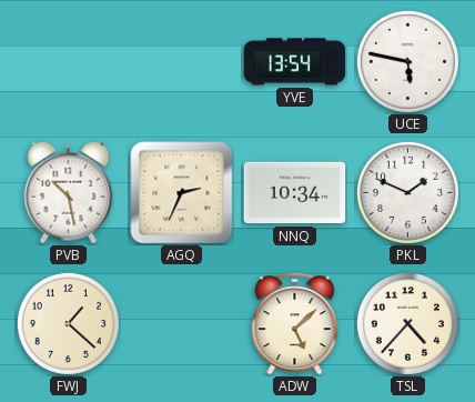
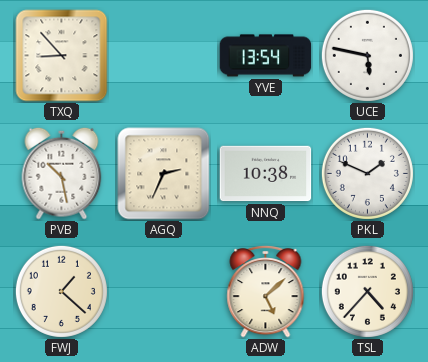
TXQ: none -> 8:53
NNQ: 10:34 -> 10:38
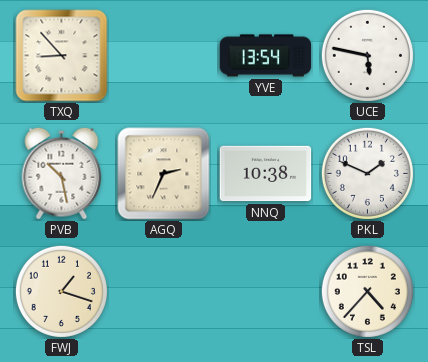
FWJ: 1:22 -> 1:18
ADW: 5:08 -> none
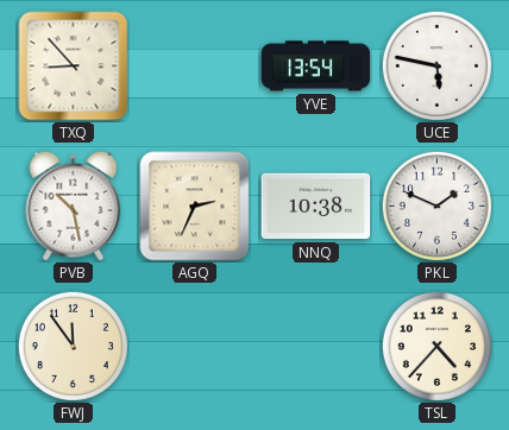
FWJ: 1:18 -> 11:54
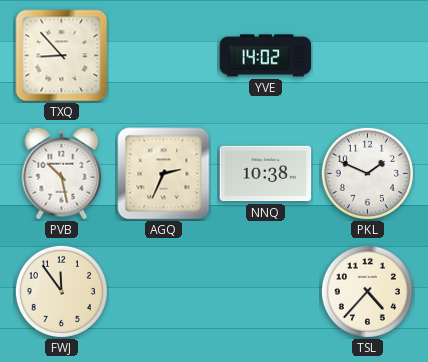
YVE: 13:54 -> 14:02
UCE: 5:47 -> none
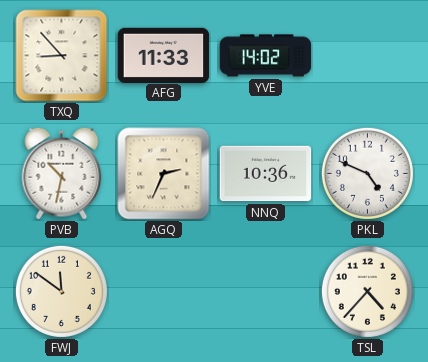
AFG: none -> 11:33
PVB: 10:28 -> 10:32
NNQ: 10:38 -> 10:36
PKL: 1:49 -> 4:49
FWJ: 11:54 -> 11:51
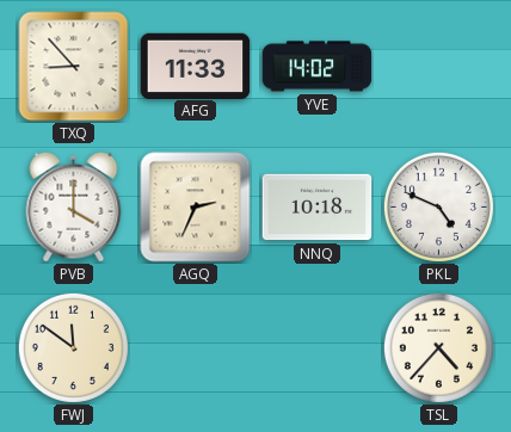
PVB: 10:32 -> 4:00
NNQ: 10:36 -> 10:18
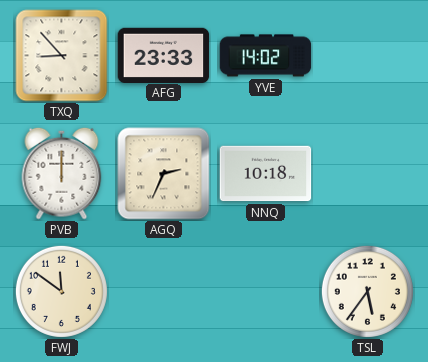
AFG: 11:33 -> 23:33
PVB: 4:00 -> 12:00
PKL: 4:49 -> none
TSL: 4:37 -> 5:36
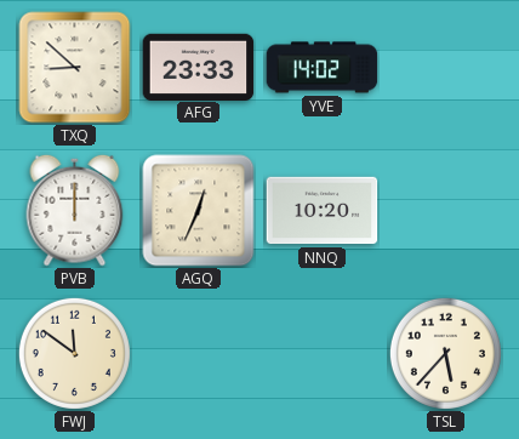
TXQ: 8:53 -> 8:52
AGQ: 2:34 -> 12:34
NNQ: 10:18 -> 10:20
TSL: 5:36 -> 5:37
